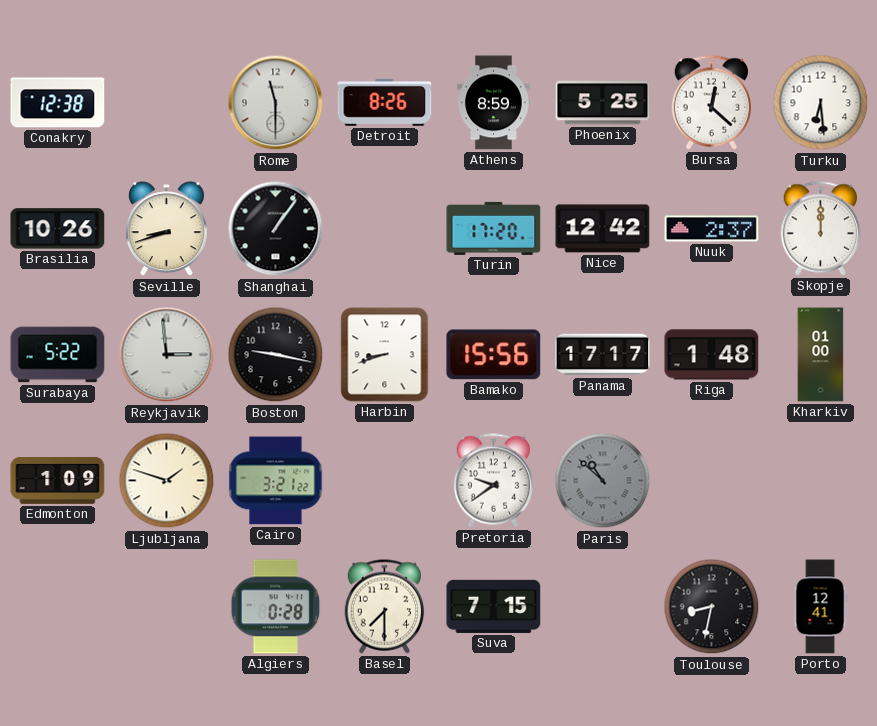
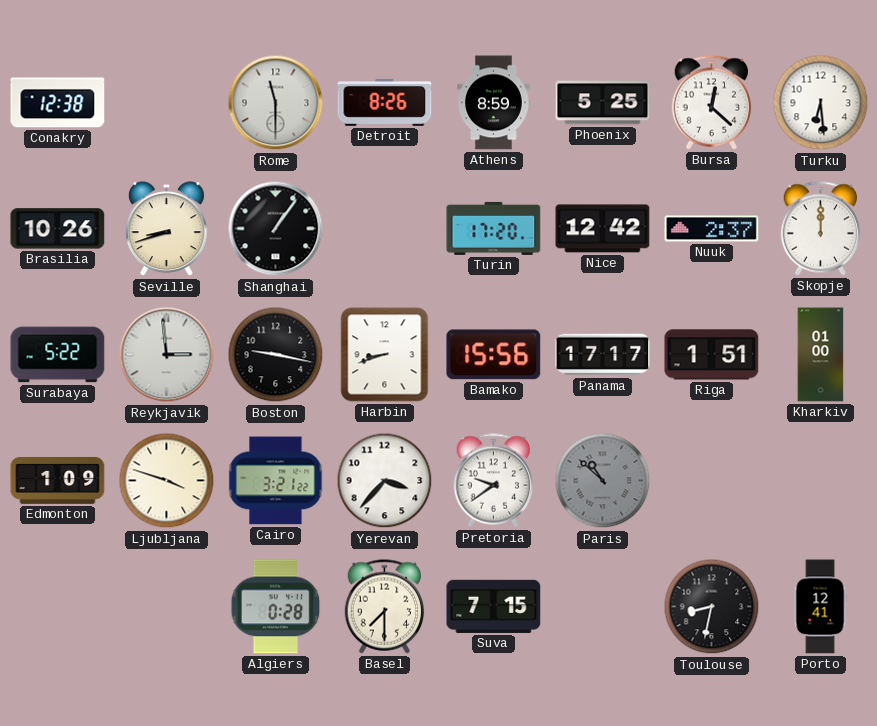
Riga: 1:48 -> 1:51
Ljubljana: 1:48 -> 3:48
Yerevan: none -> 3:37
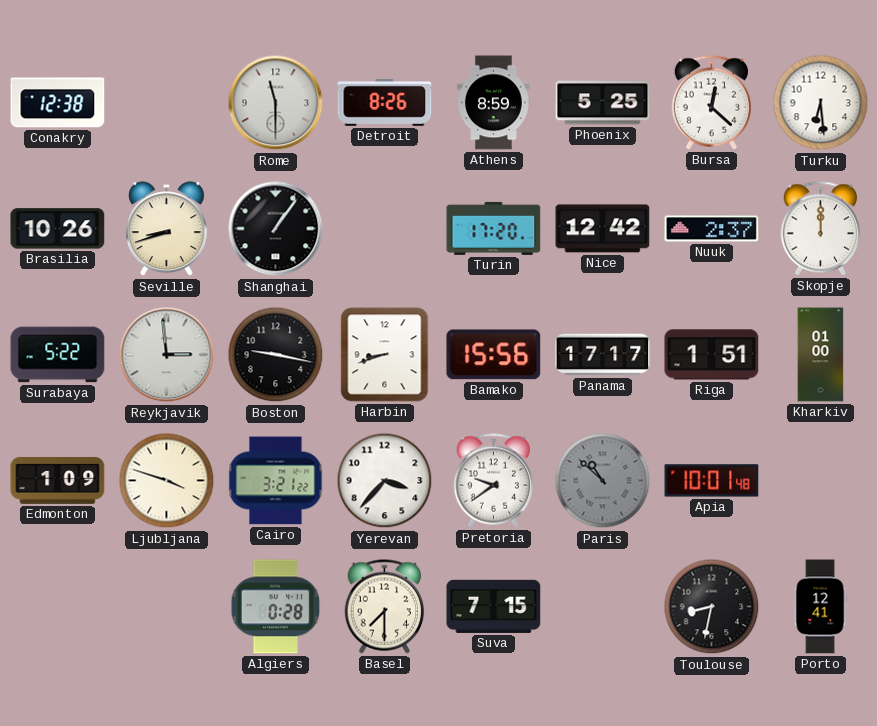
Apia: none -> 10:01
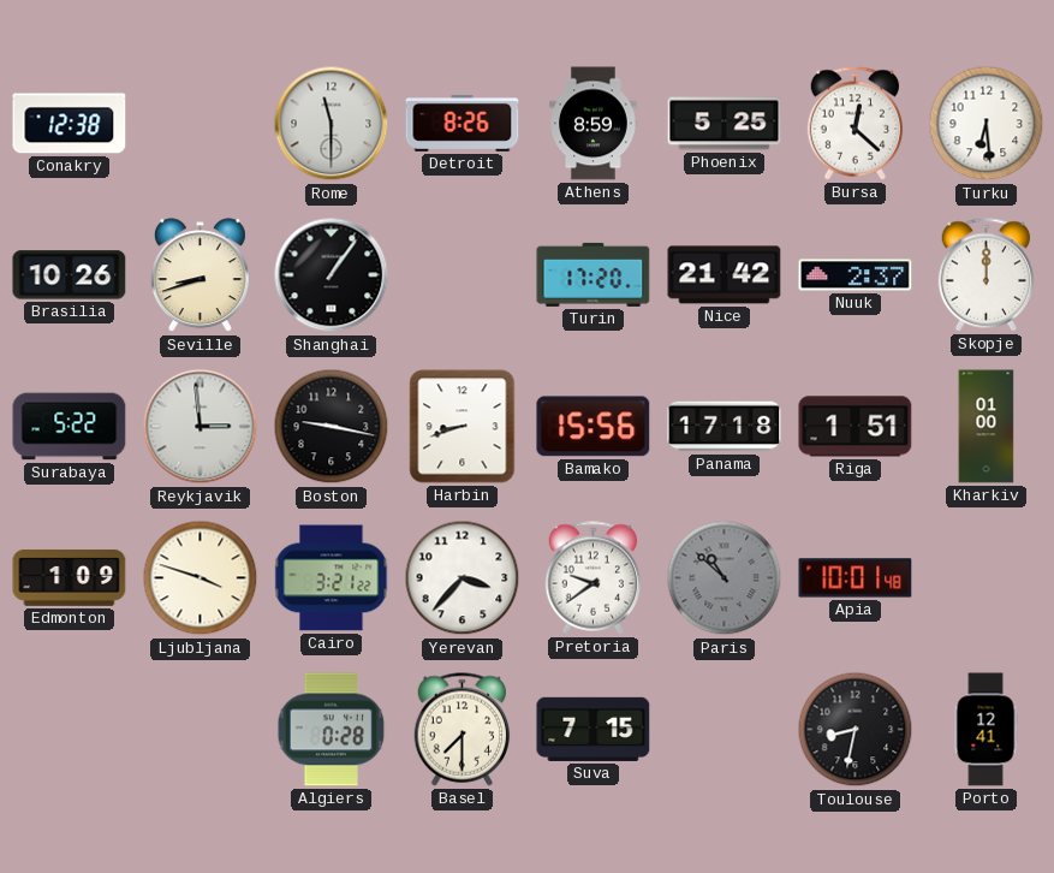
Nice: 12:42 -> 21:42
Panama: 17:17 -> 17:18
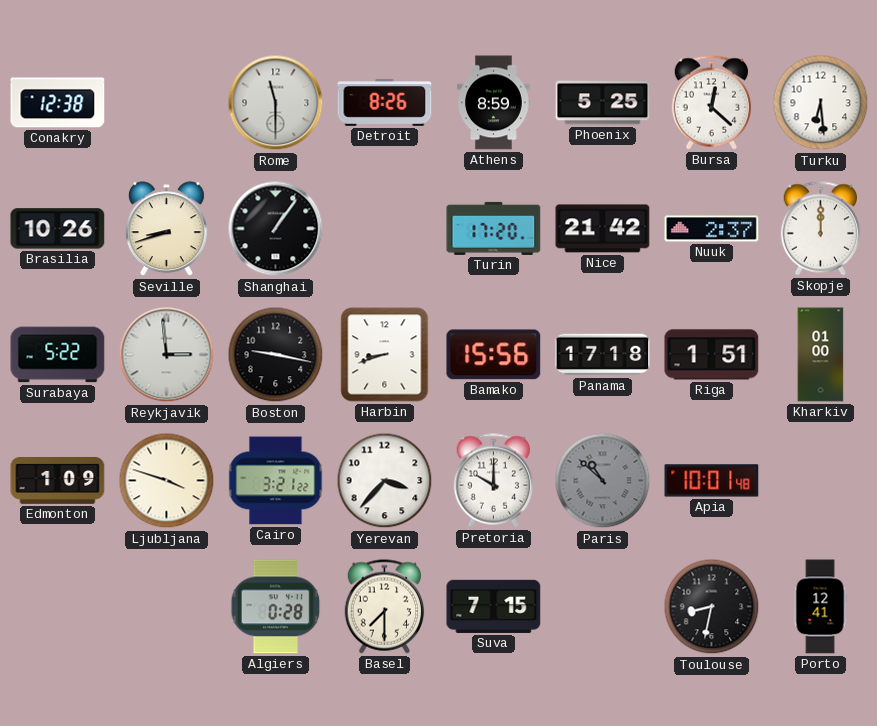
Pretoria: 9:39 -> 10:00
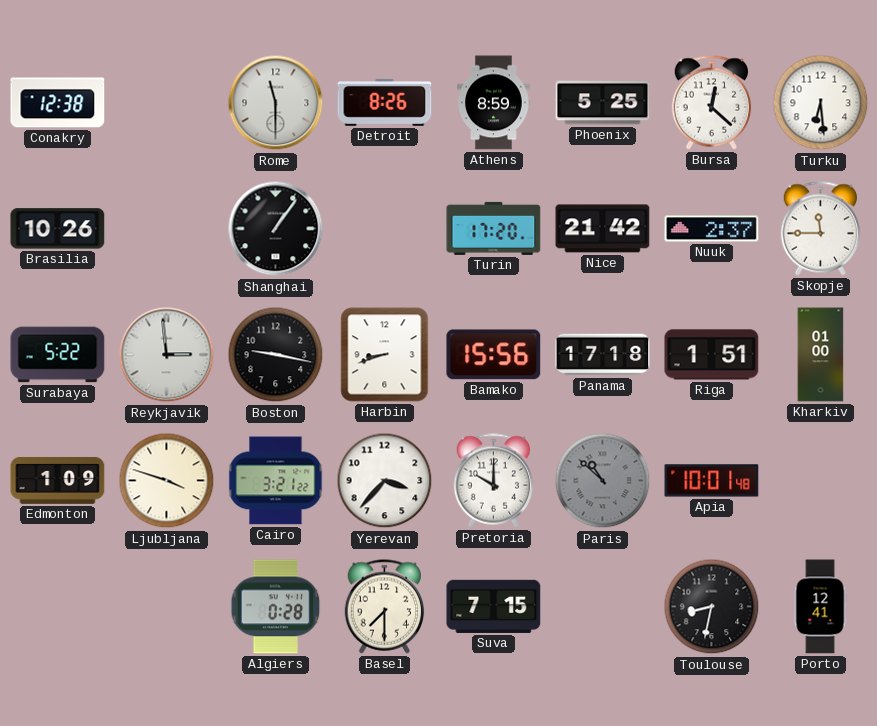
Seville: 8:42 -> none
Skopje: 12:00 -> 11:45
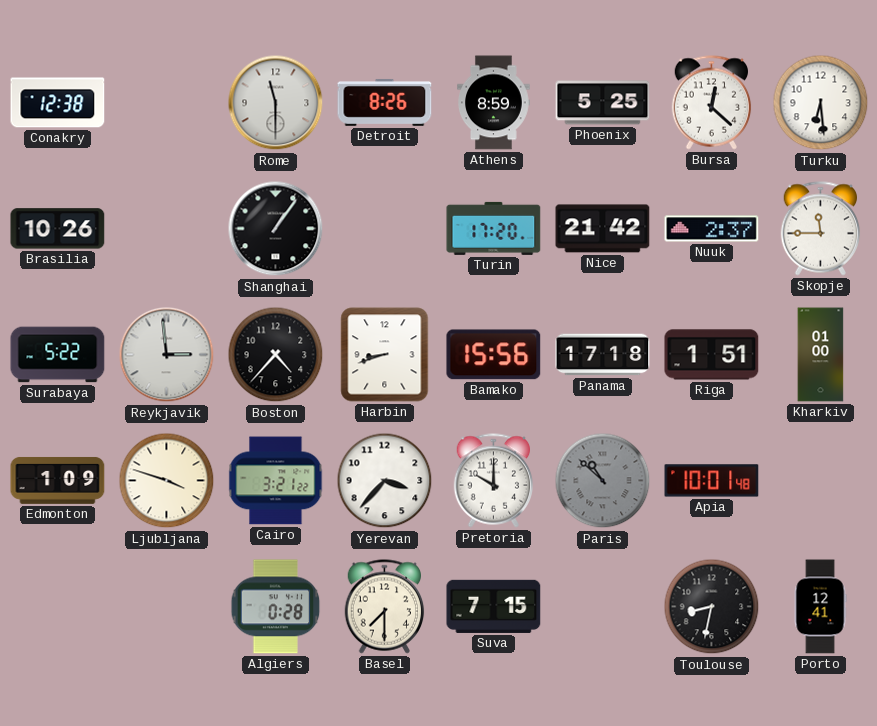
Boston: 9:17 -> 4:37
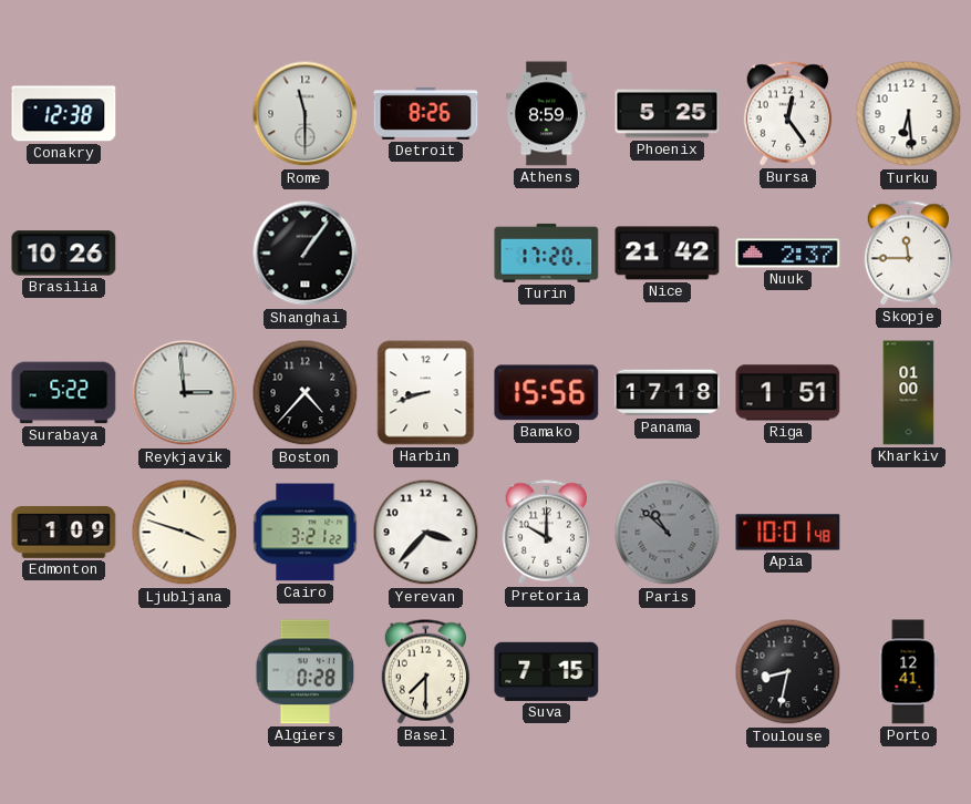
Bursa: 12:22 -> 12:24
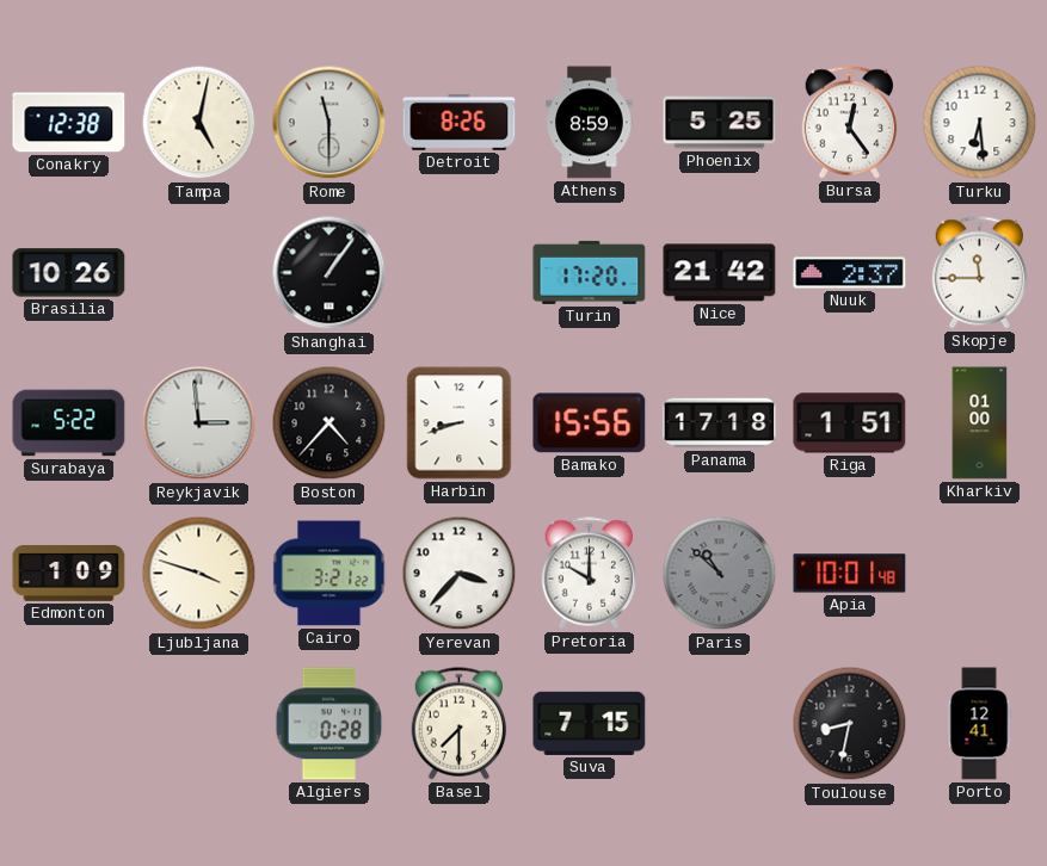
Tampa: none -> 5:02
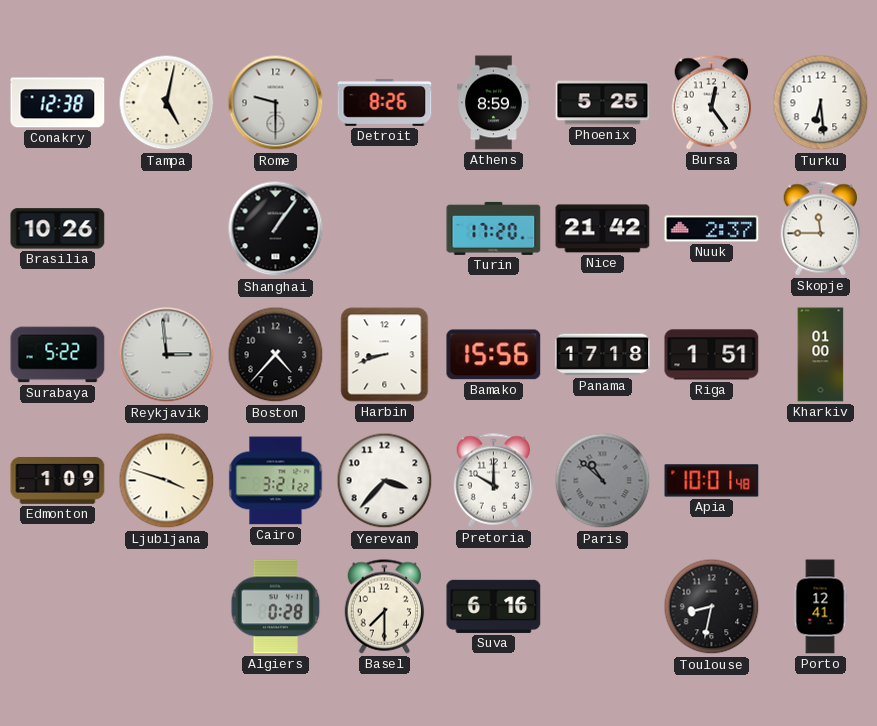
Rome: 11:30 -> 9:30
Suva: 7:15 -> 6:16
